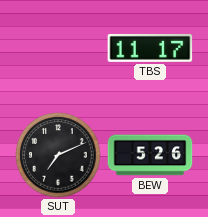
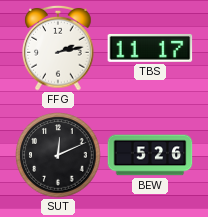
FFG: none -> 2:13
SUT: 7:11 -> 12:11
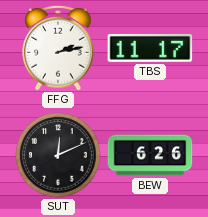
BEW: 5:26 -> 6:26
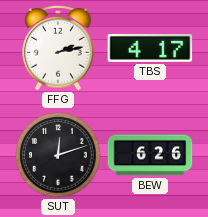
TBS: 11:17 -> 4:17
SUT: 12:11 -> 12:12
